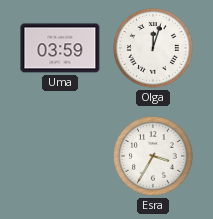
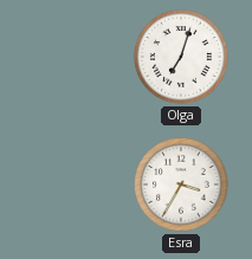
Uma: 03:59 -> none
Olga: 12:03 -> 7:03
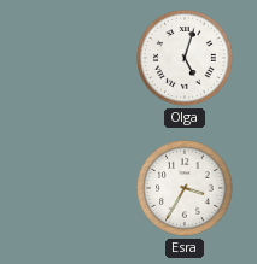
Olga: 7:03 -> 5:03
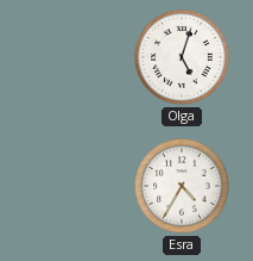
Esra: 3:35 -> 4:35
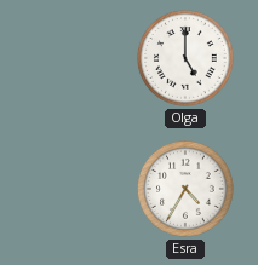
Olga: 5:03 -> 5:00
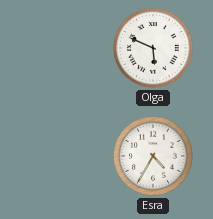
Olga: 5:00 -> 5:49
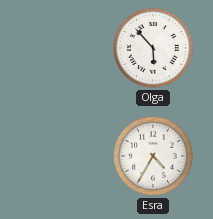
Olga: 5:49 -> 5:53
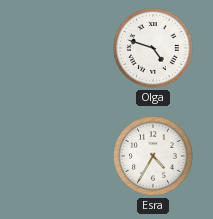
Olga: 5:53 -> 4:48
